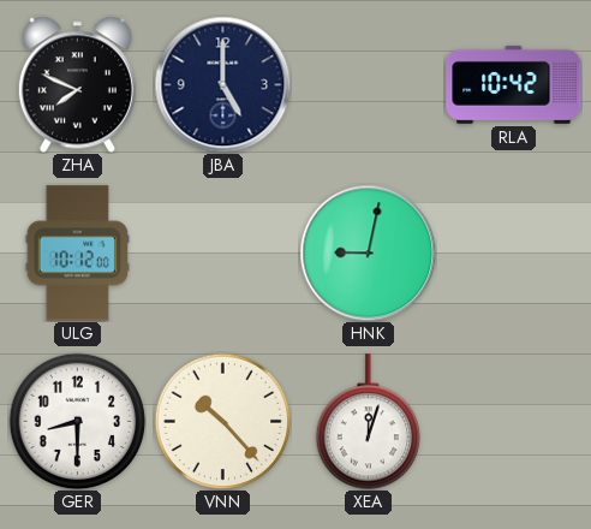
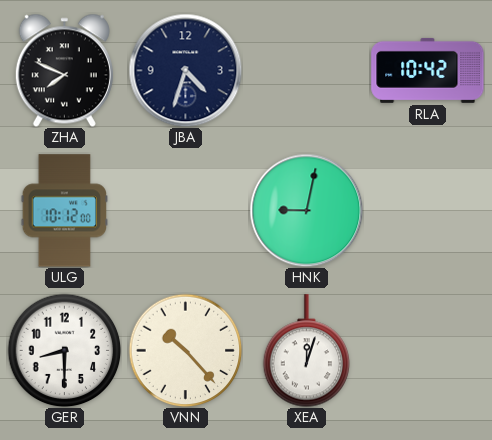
JBA: 5:00 -> 4:33
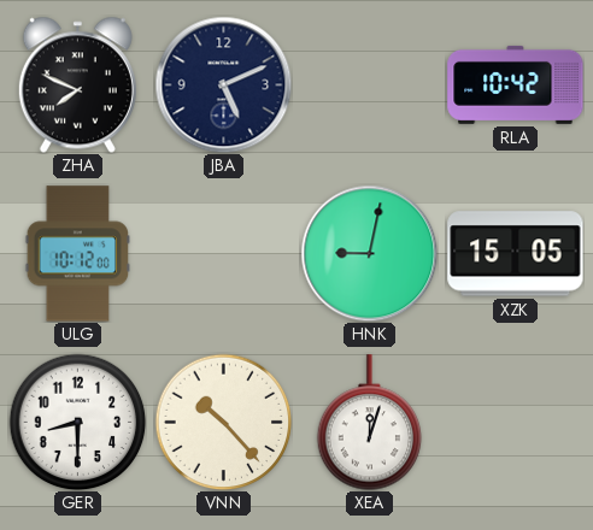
JBA: 4:33 -> 5:11
XZK: none -> 15:05
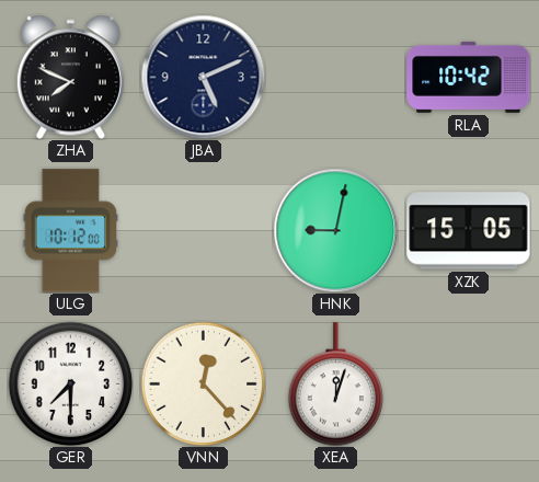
GER: 8:30 -> 7:30
VNN: 10:23 -> 12:23
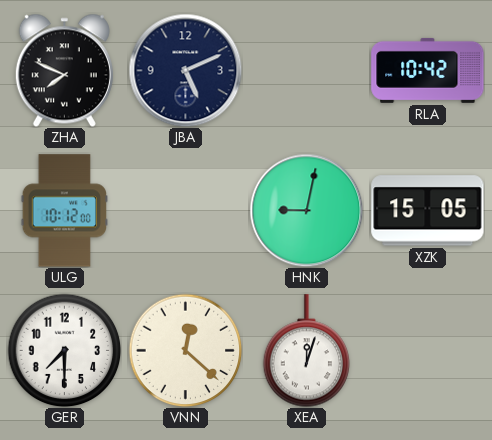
VNN: 12:23 -> 12:22
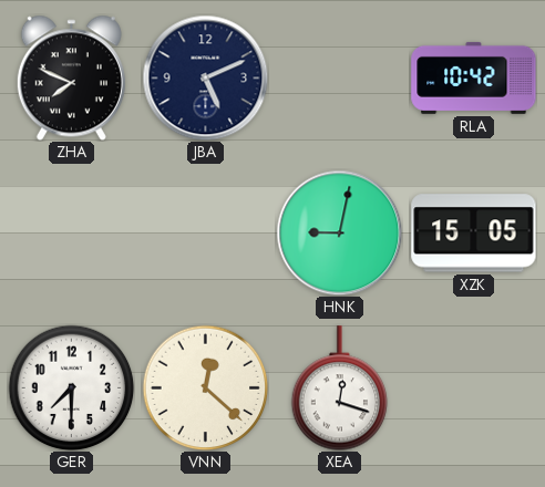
ULG: 10:12 -> none
XEA: 12:03 -> 12:18
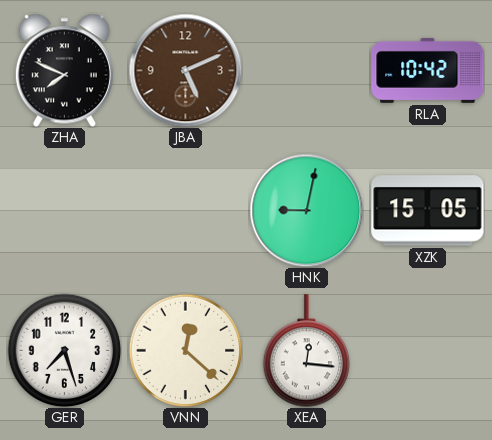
JBA dial: navy -> brown
GER: 7:30 -> 7:27
XEA: 12:18 -> 12:16
